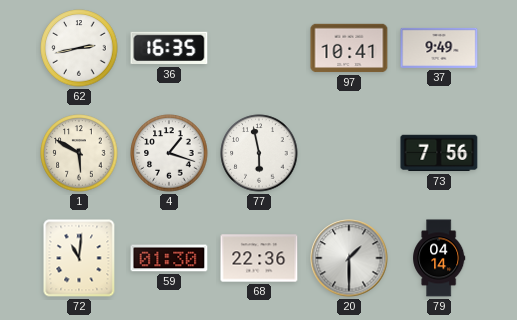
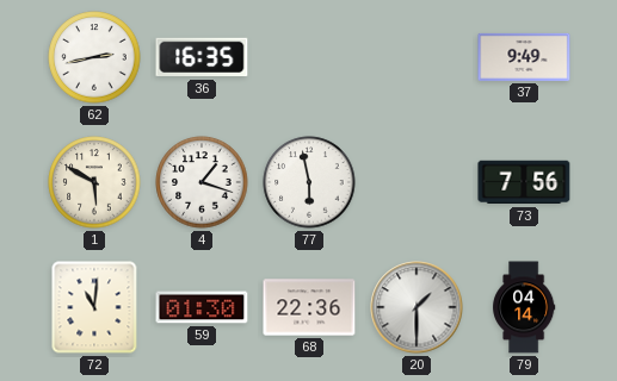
97: 10:41 -> none
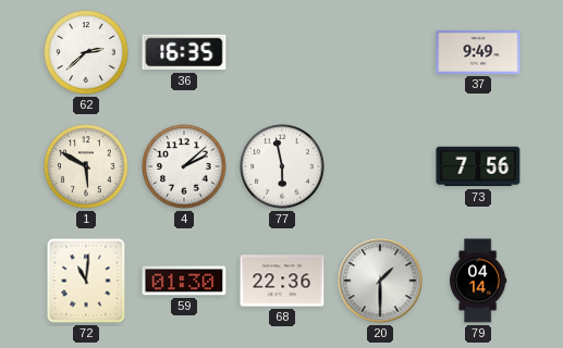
62: 2:43 -> 2:38
4: 1:18 -> 2:08
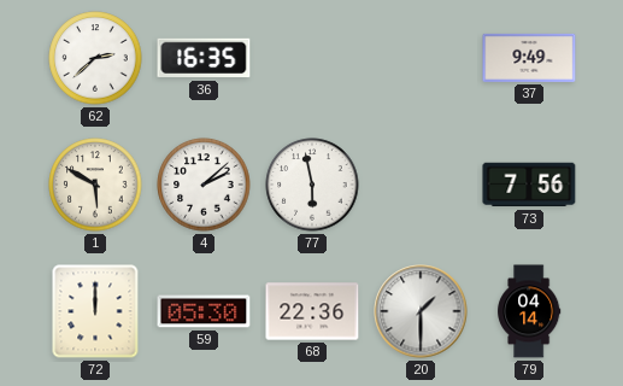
72: 11:01 -> 12:00
59: 01:30 -> 05:30
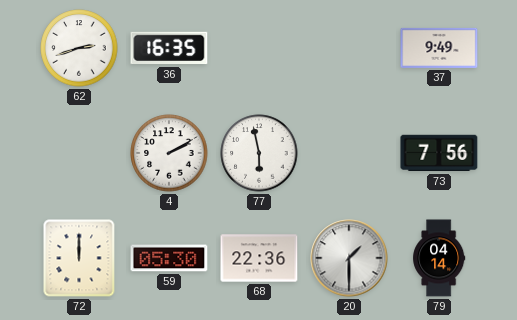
62: 2:38 -> 2:42
1: 5:50 -> none
4: 2:08 -> 2:10
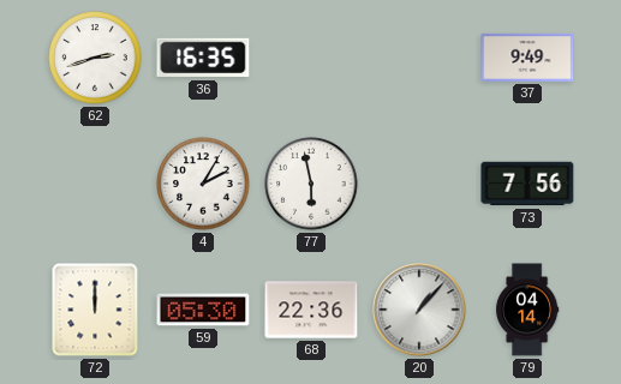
4: 2:10 -> 2:05
20: 1:30 -> 1:07
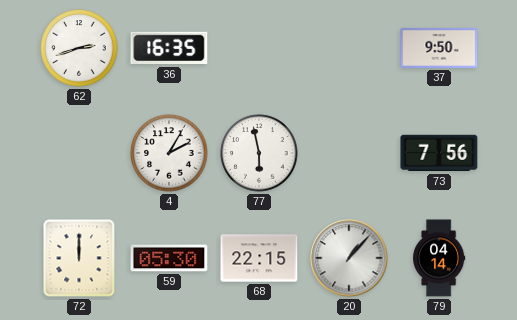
37: 9:49 -> 9:50
68: 22:36 -> 22:15
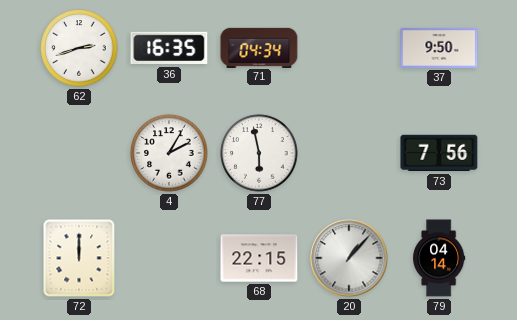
71: none -> 04:34
59: 05:30 -> none
